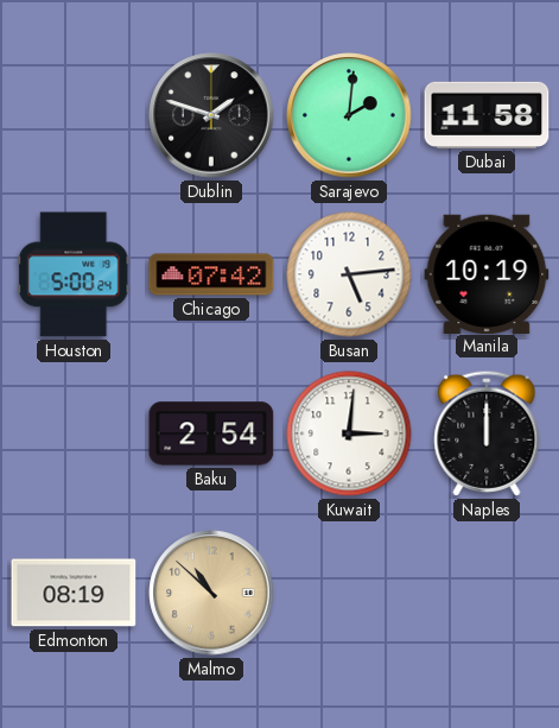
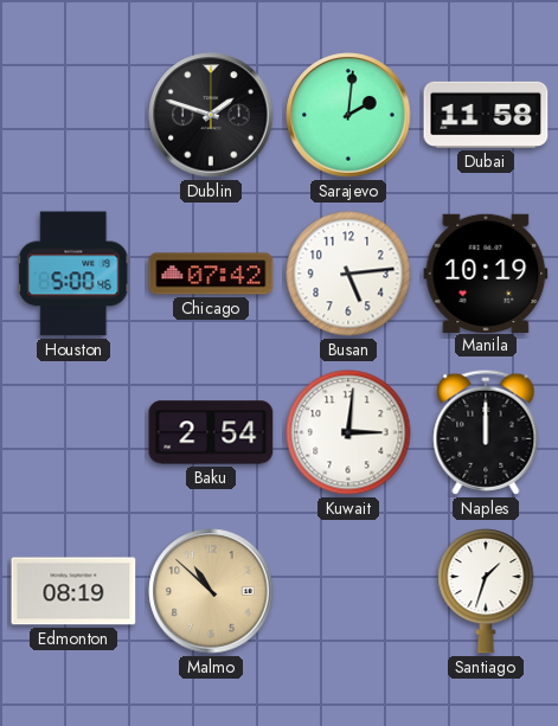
Houston: 5:00:24 -> 5:00:46
Santiago: none -> 1:33
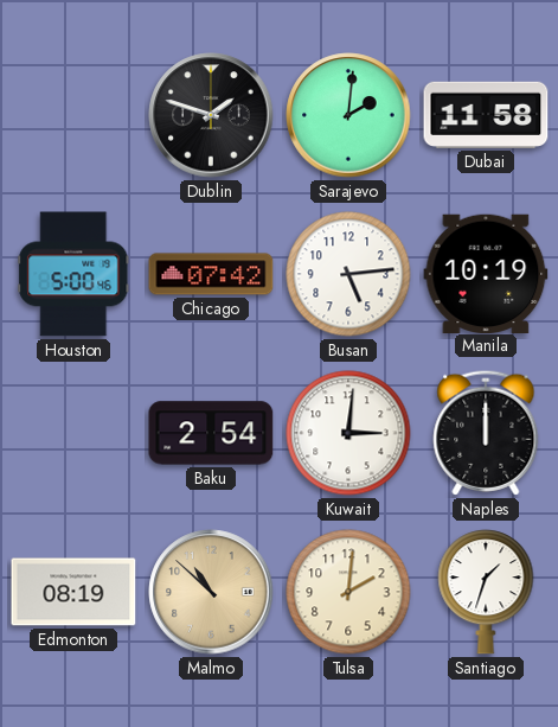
Tulsa: none -> 2:01
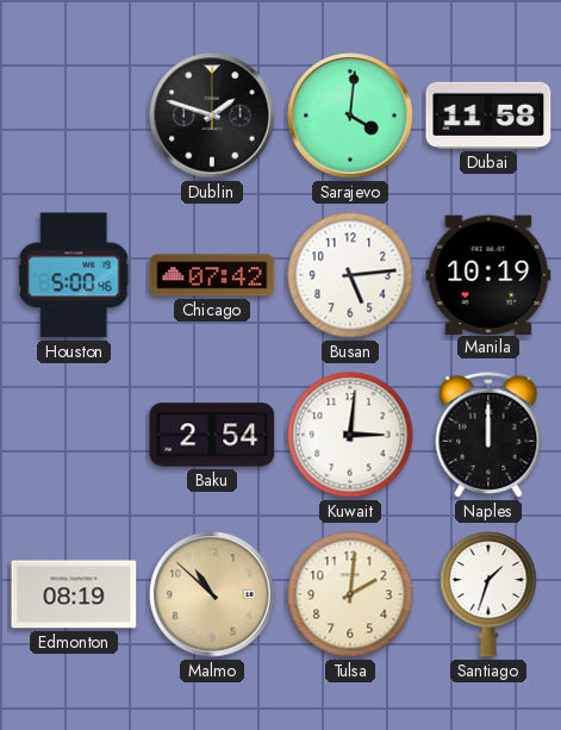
Sarajevo: 2:01 -> 4:01
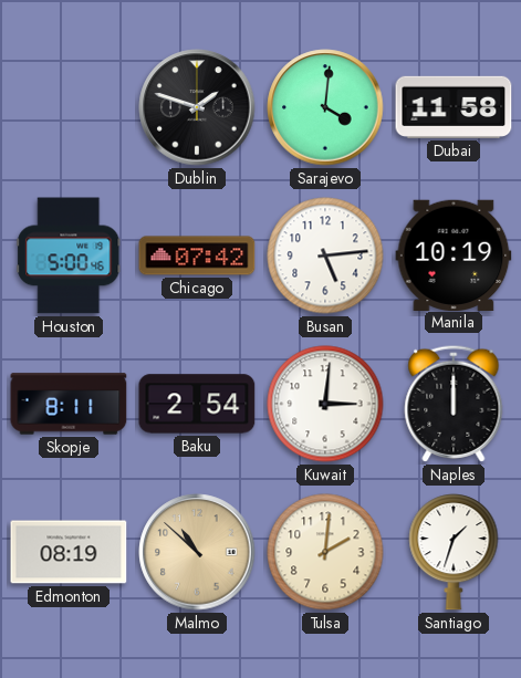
Skopje: none -> 8:11
